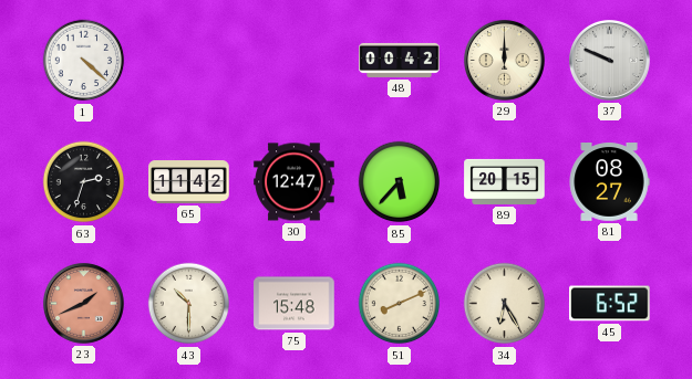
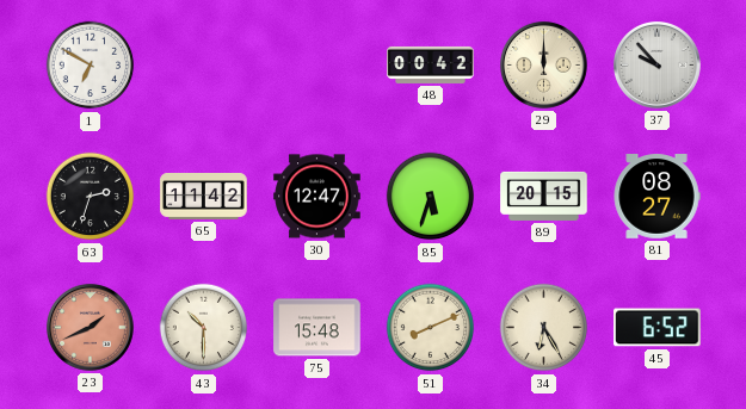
1: 4:22 -> 6:50
37: 9:49 -> 9:53
85: 5:37 -> 5:33
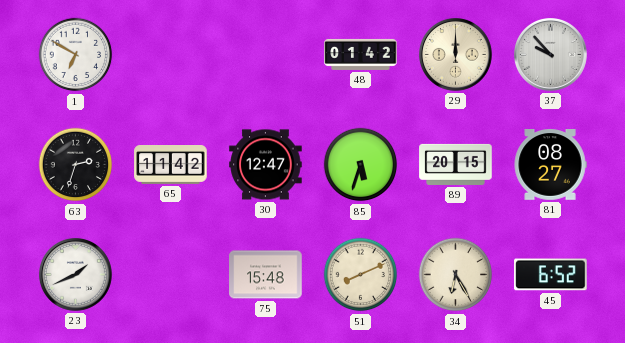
48: 00:42 -> 01:42
23 dial: salmon -> white
43: 10:30 -> none
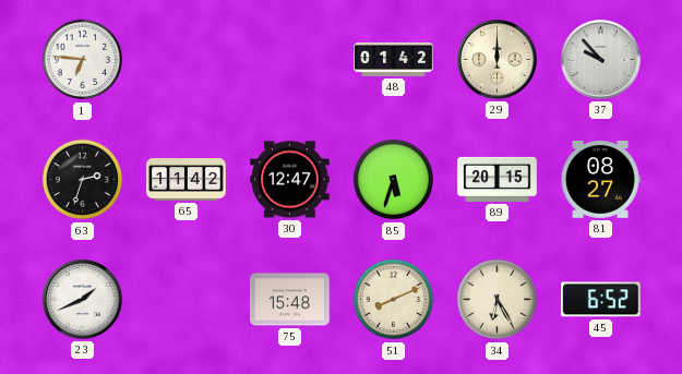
1: 6:50 -> 6:46
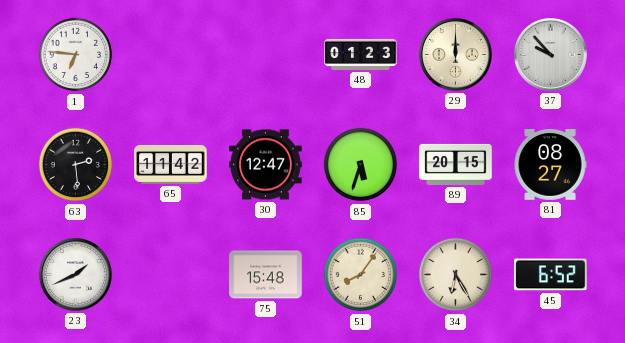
48: 01:42 -> 01:23
63: 2:33 -> 2:29
51: 8:11 -> 8:06
